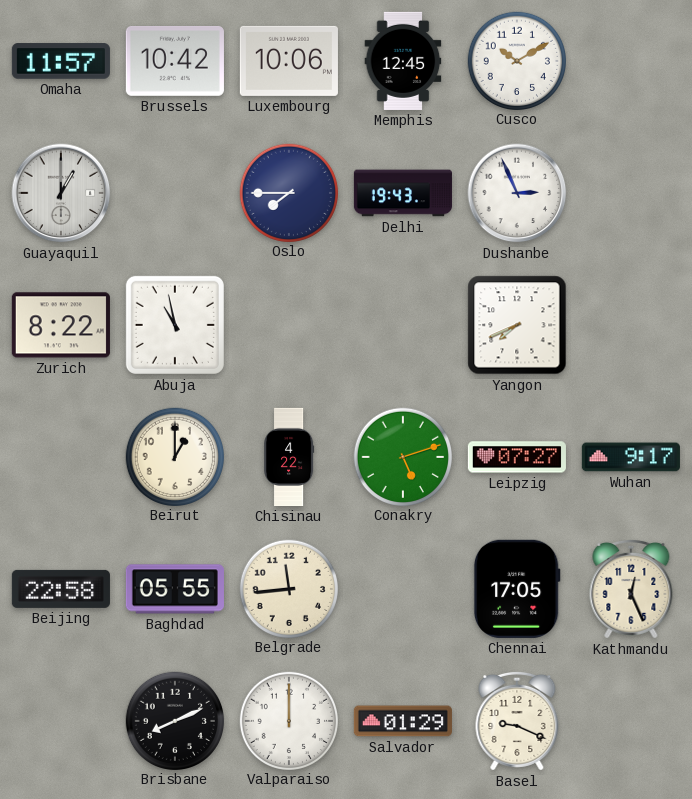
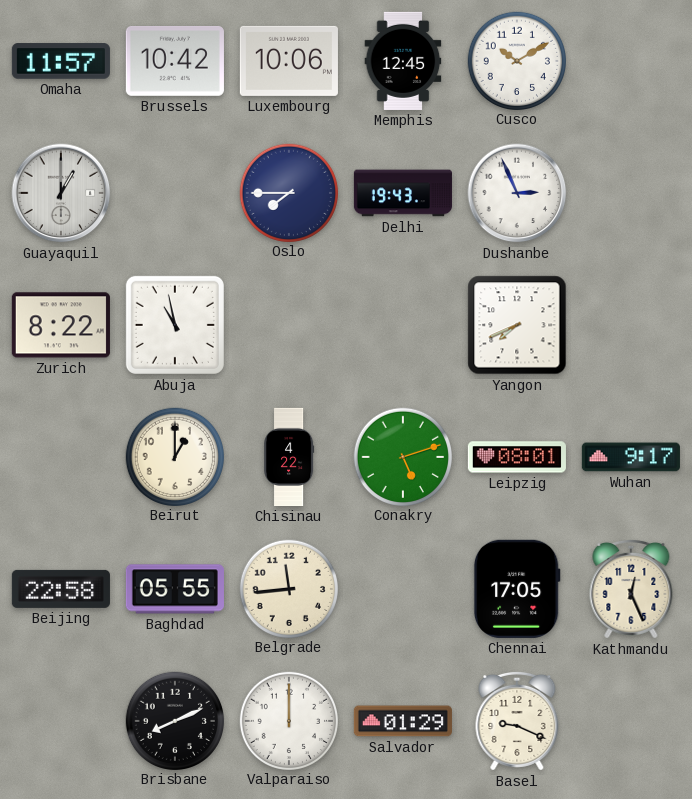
Leipzig: 07:27 -> 08:01
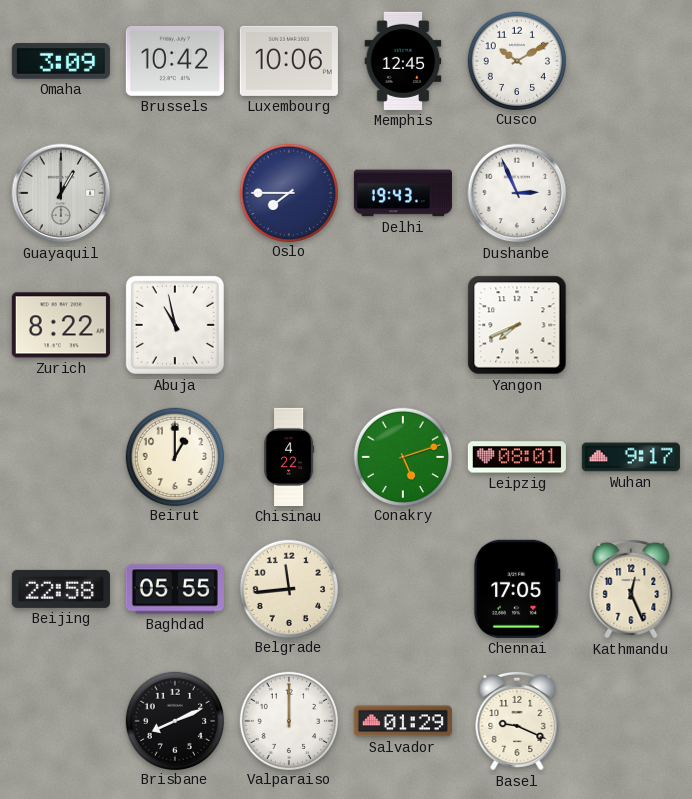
Omaha: 11:57 -> 3:09
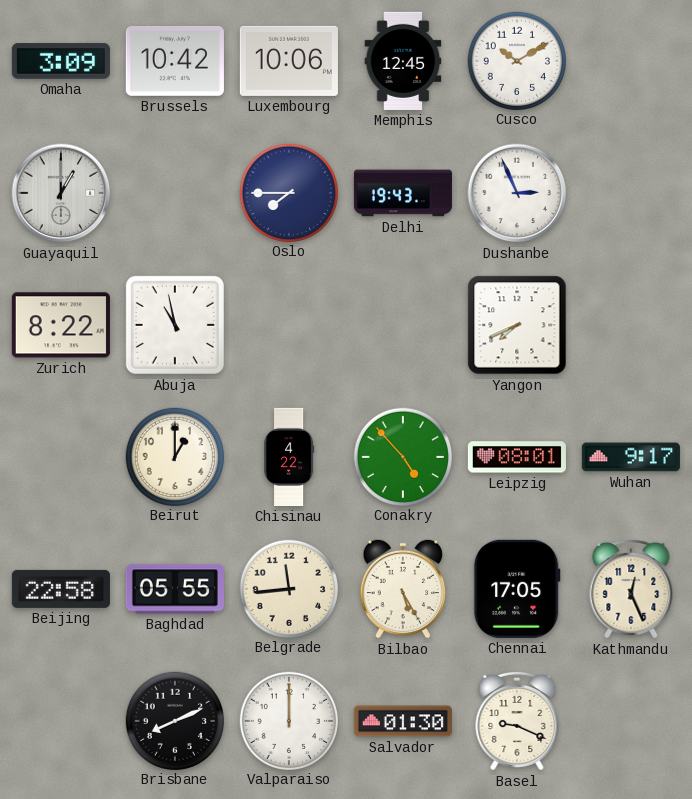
Conakry: 5:12 -> 4:53
Bilbao: none -> 5:25
Salvador: 01:29 -> 01:30
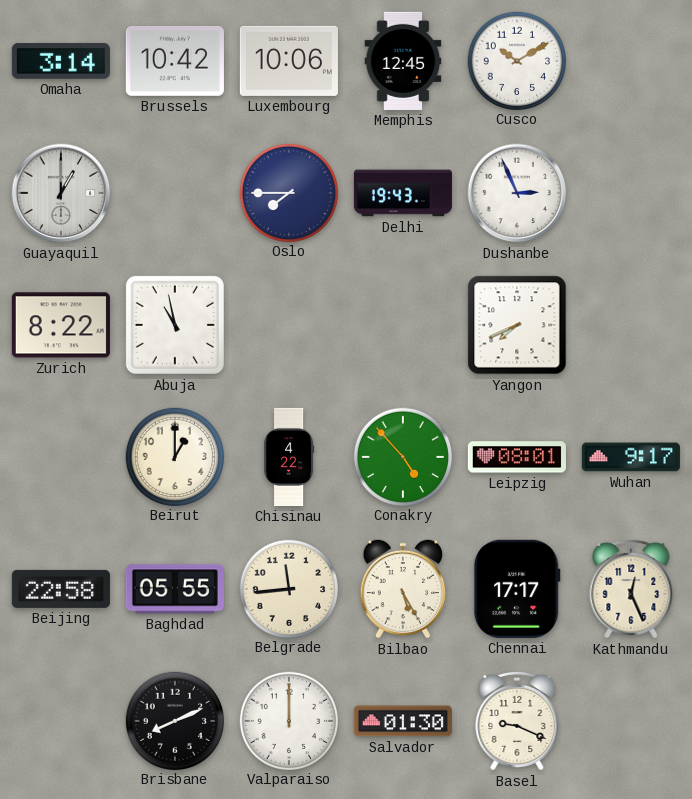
Omaha: 3:09 -> 3:14
Chennai: 17:05 -> 17:17
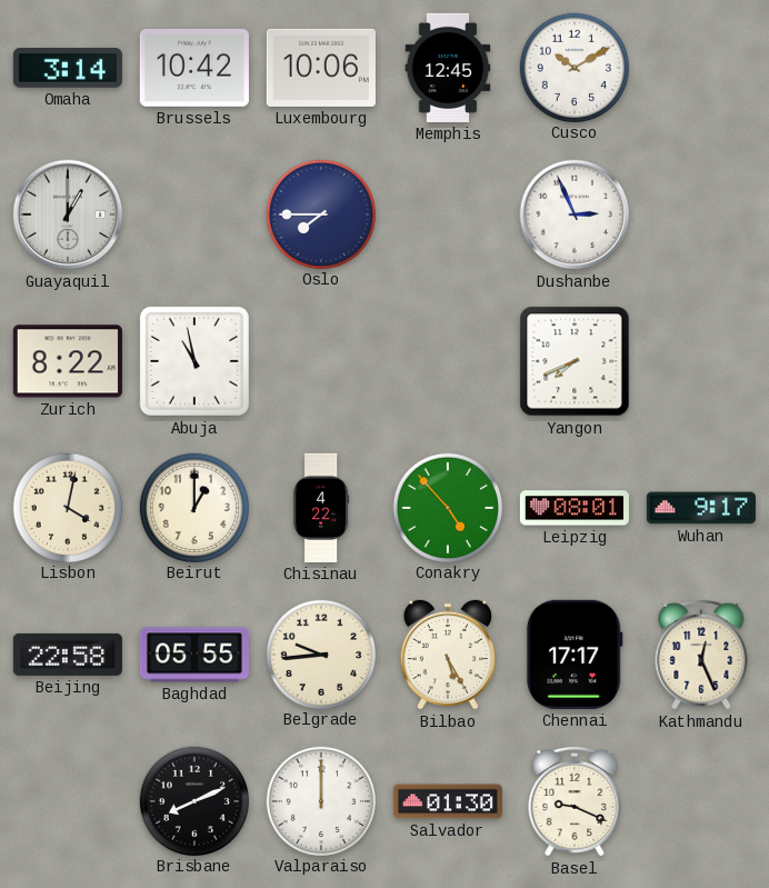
Delhi: 19:43 -> none
Lisbon: none -> 4:02
Belgrade: 11:44 -> 9:44
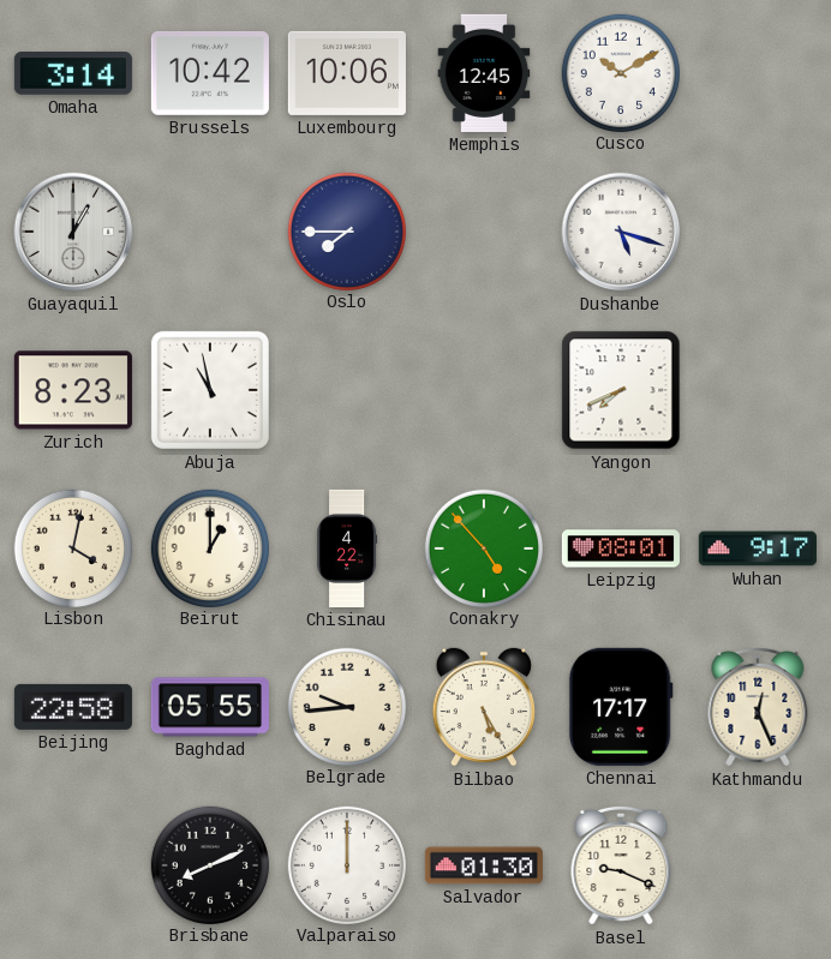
Dushanbe: 2:56 -> 5:18
Zurich: 8:22 -> 8:23
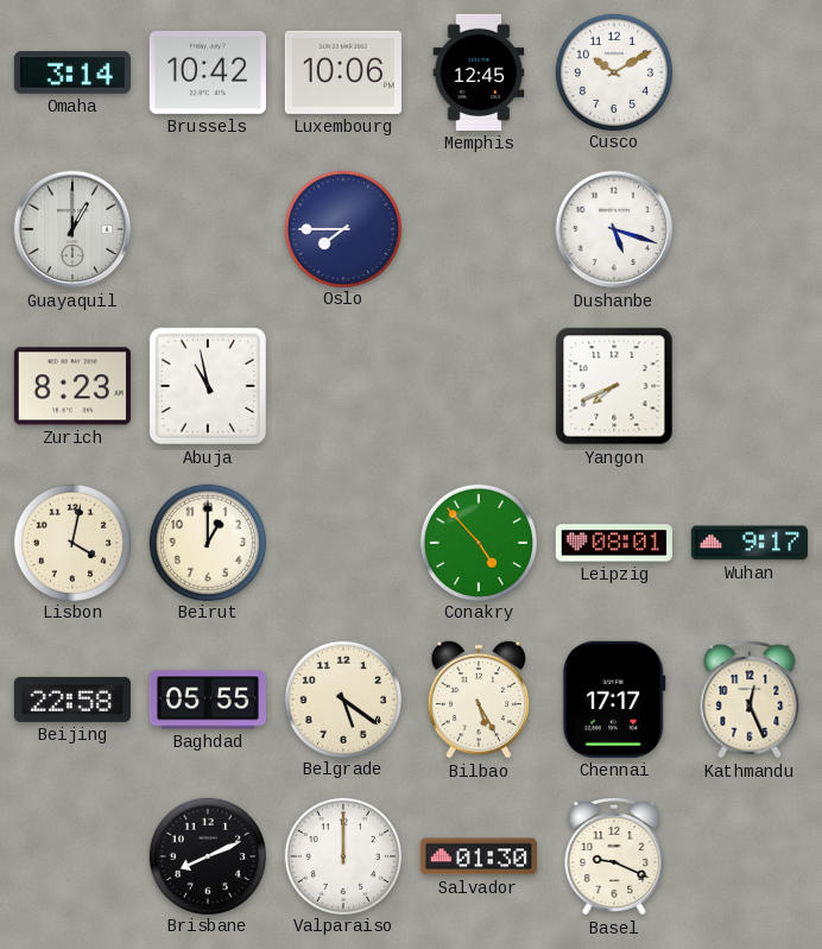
Chisinau: 4:22 -> none
Belgrade: 9:44 -> 5:21
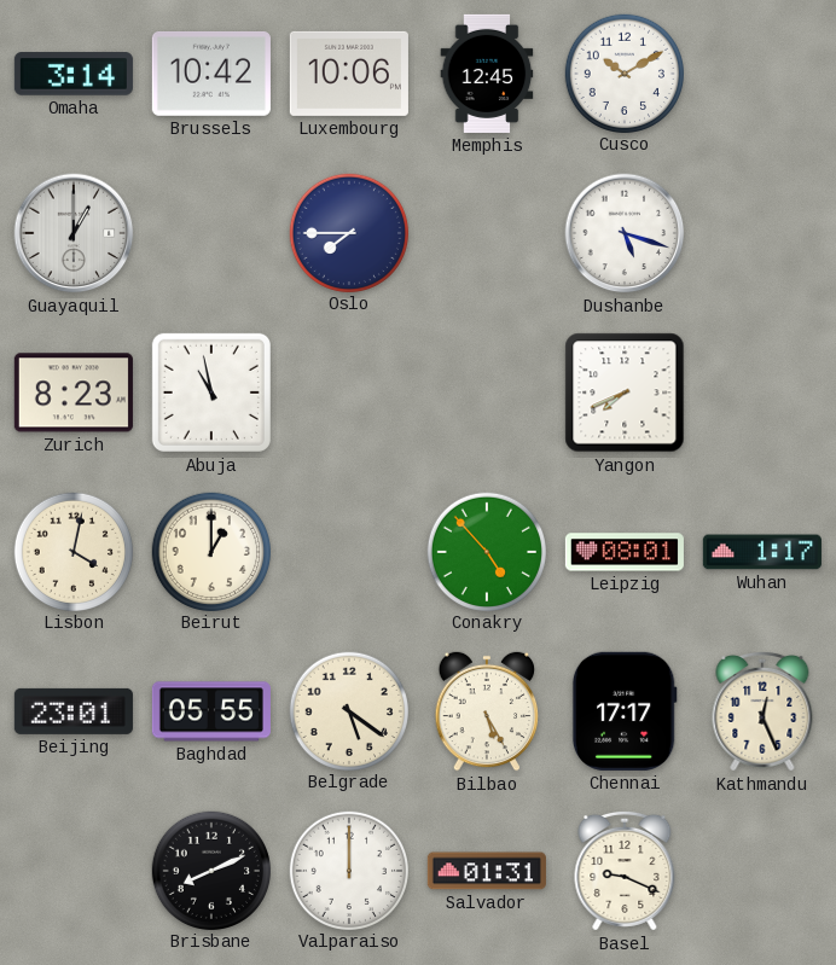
Wuhan: 9:17 -> 1:17
Beijing: 22:58 -> 23:01
Salvador: 01:30 -> 01:31
